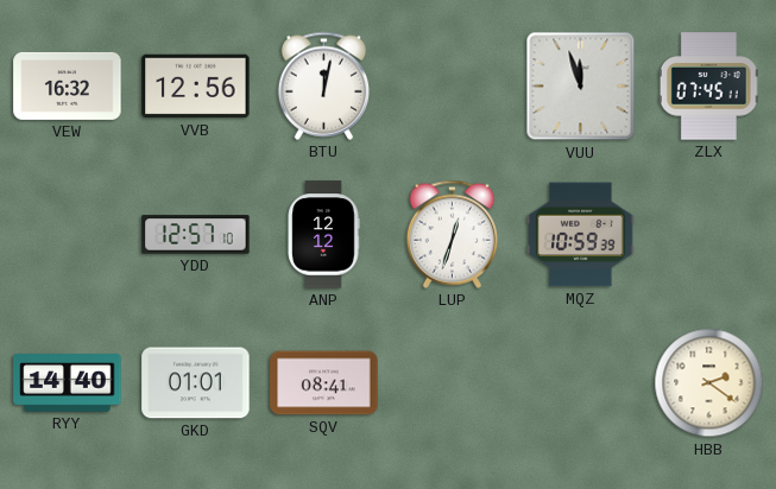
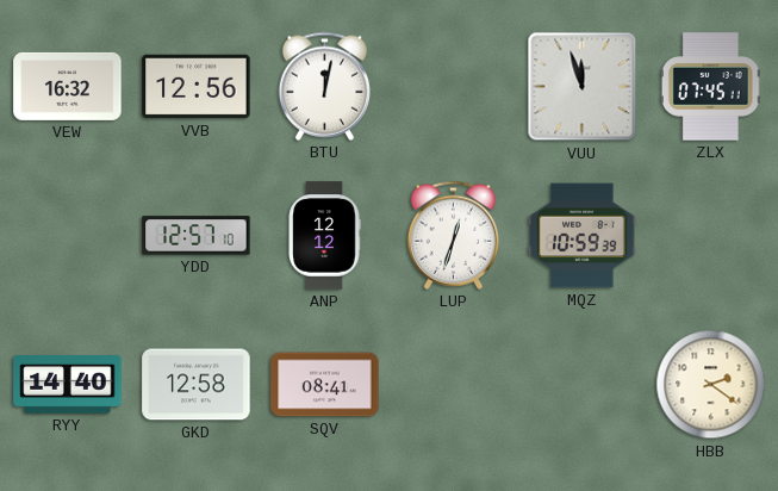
GKD: 01:01 -> 12:58
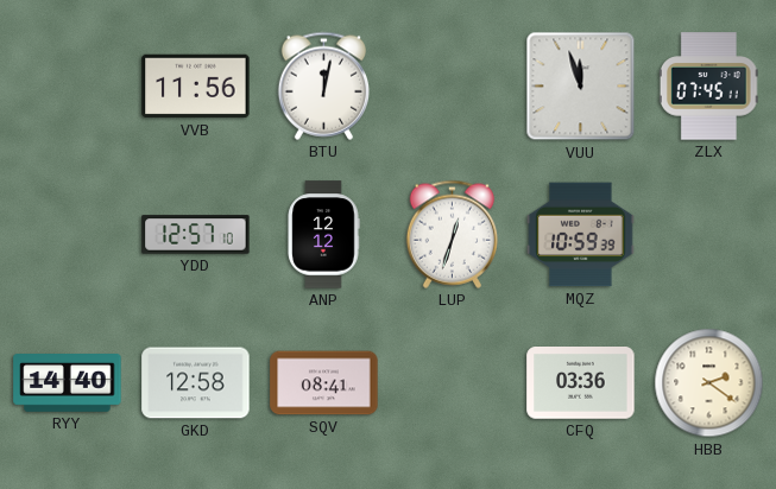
VEW: 16:32 -> none
VVB: 12:56 -> 11:56
CFQ: none -> 03:36
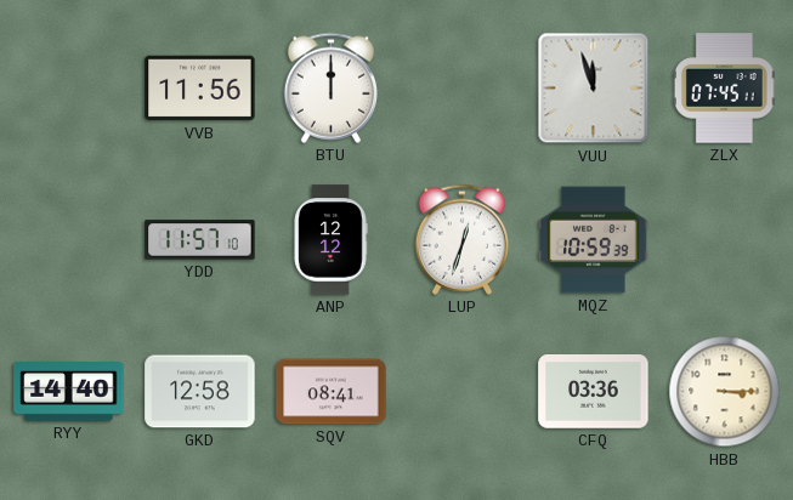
BTU: 12:02 -> 12:00
YDD: 12:57 -> 11:57
HBB: 2:21 -> 3:15
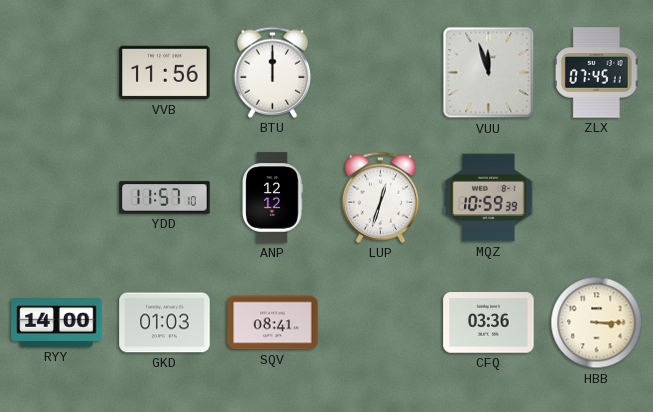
RYY: 14:40 -> 14:00
GKD: 12:58 -> 01:03
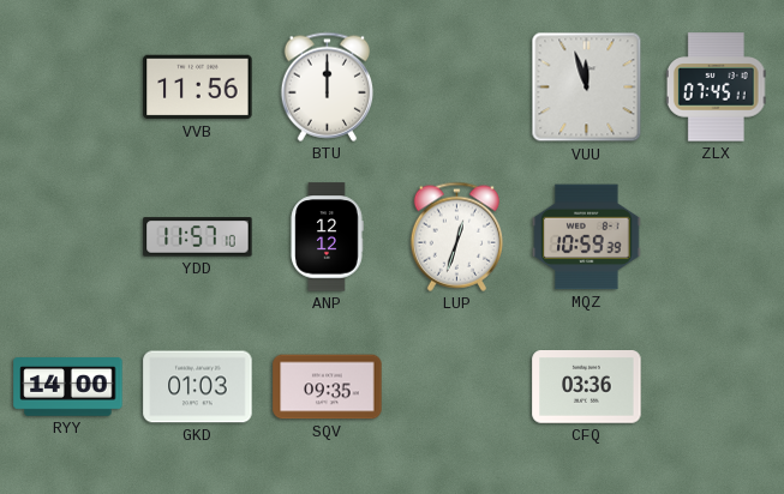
SQV: 08:41 -> 09:35
HBB: 3:15 -> none
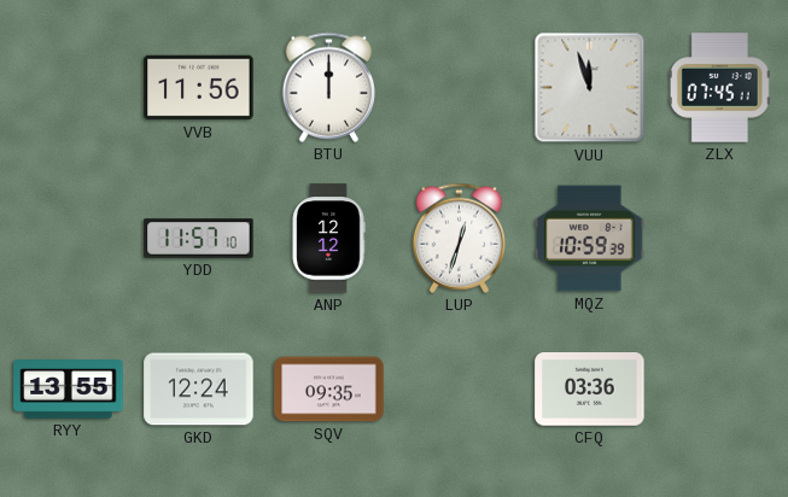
RYY: 14:00 -> 13:55
GKD: 01:03 -> 12:24
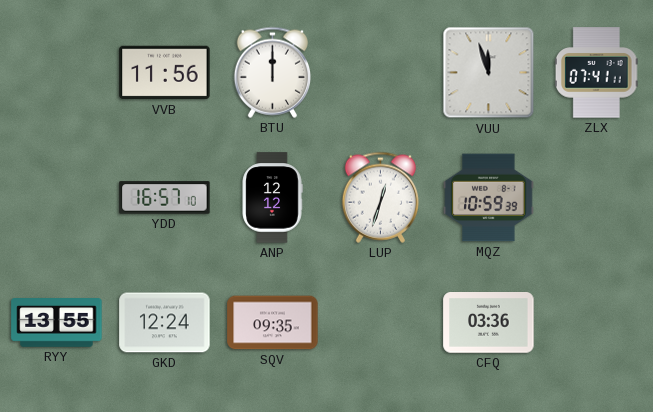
ZLX: 07:45 -> 07:41
YDD: 11:57 -> 16:57
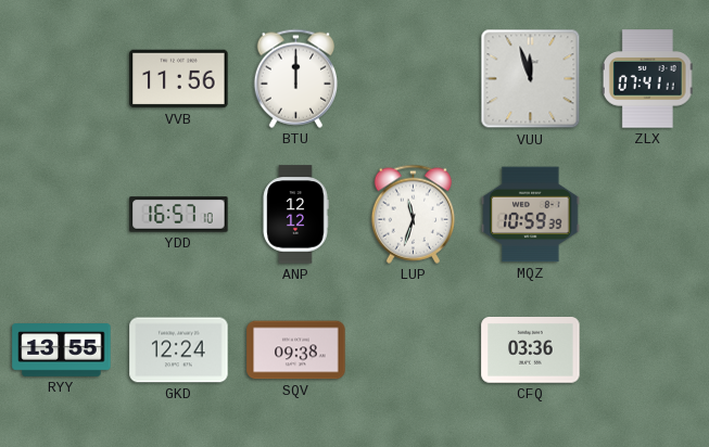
LUP: 12:33 -> 11:33
SQV: 09:35 -> 09:38
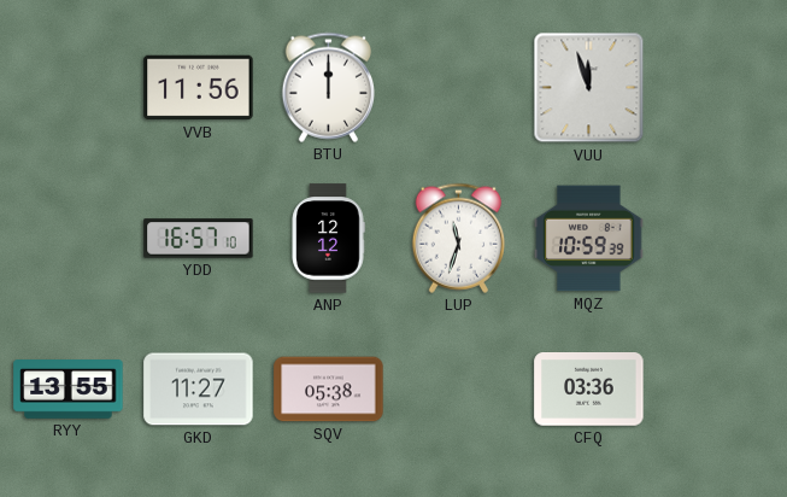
ZLX: 07:41 -> none
GKD: 12:24 -> 11:27
SQV: 09:38 -> 05:38
